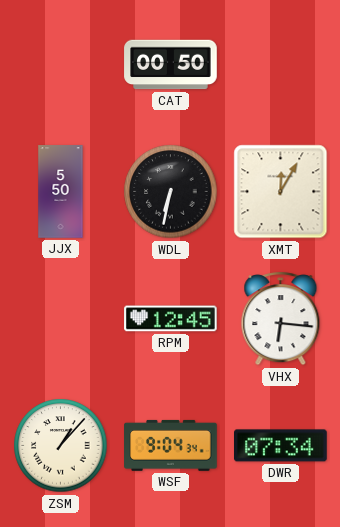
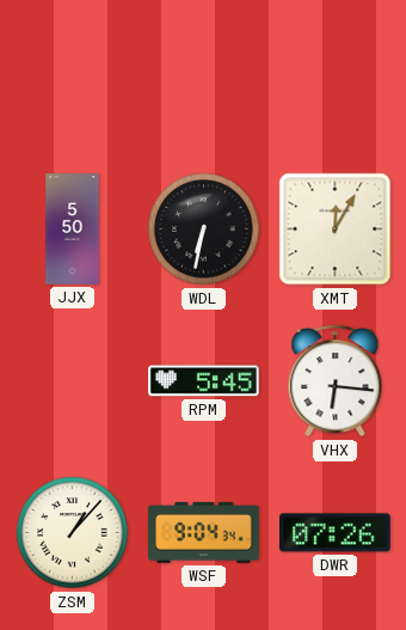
CAT: 00:50 -> none
RPM: 12:45 -> 5:45
DWR: 07:34 -> 07:26
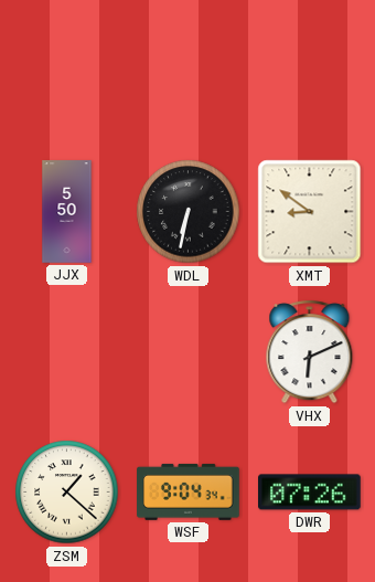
XMT: 12:05 -> 8:51
RPM: 5:45 -> none
VHX: 6:16 -> 6:11
ZSM: 1:07 -> 1:22
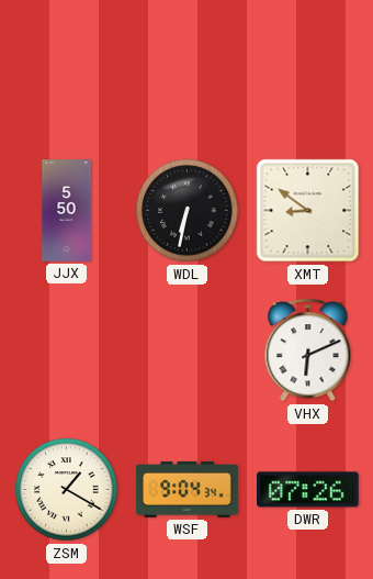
ZSM: 1:22 -> 1:20
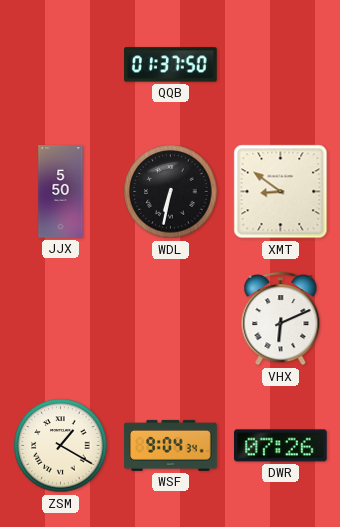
QQB: none -> 01:37
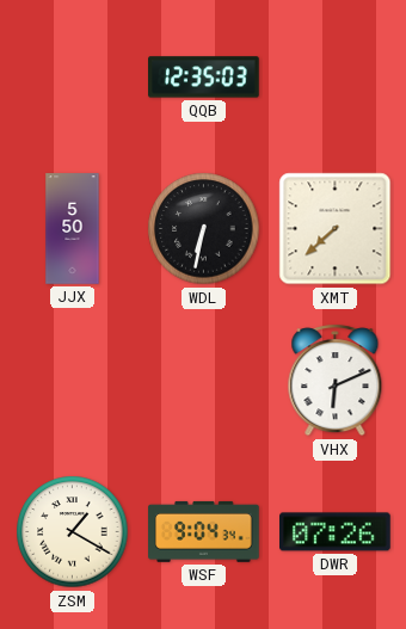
QQB: 01:37 -> 12:35
XMT: 8:51 -> 7:38
